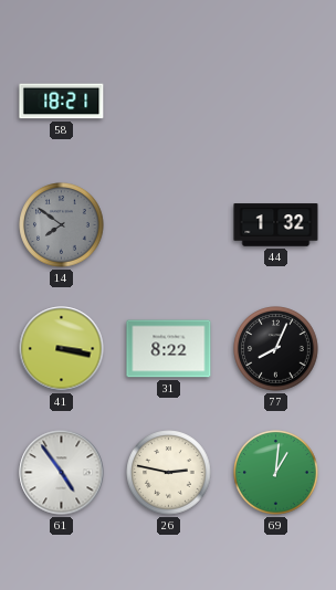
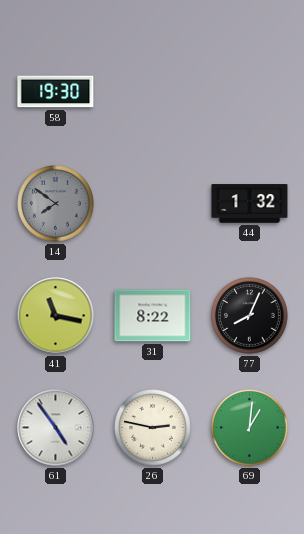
58: 18:21 -> 19:30
41: 3:17 -> 11:17
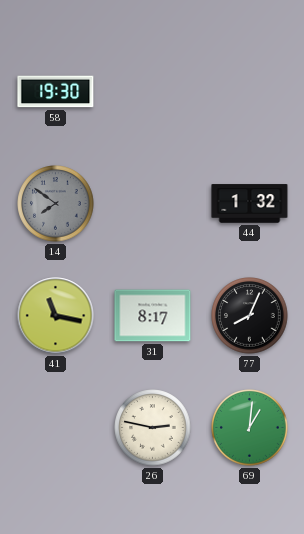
31: 8:22 -> 8:17
61: 4:54 -> none
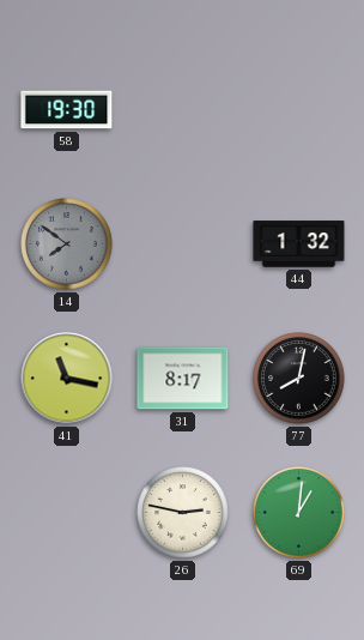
77: 8:04 -> 8:02
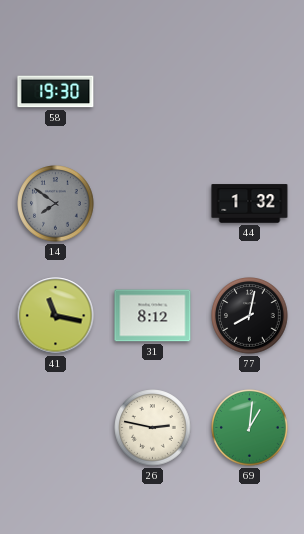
31: 8:17 -> 8:12
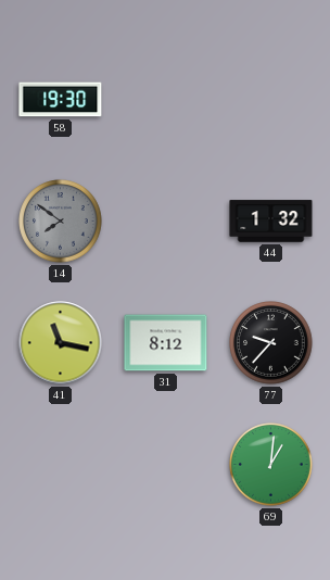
77: 8:02 -> 9:37
26: 2:47 -> none
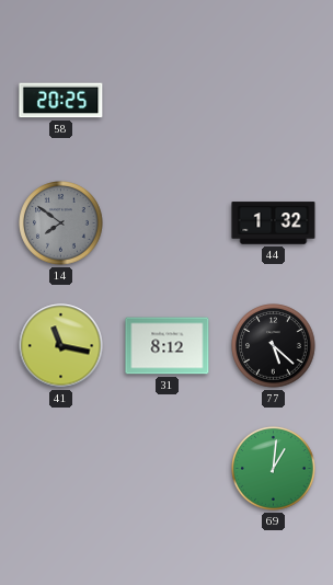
58: 19:30 -> 20:25
77: 9:37 -> 5:22
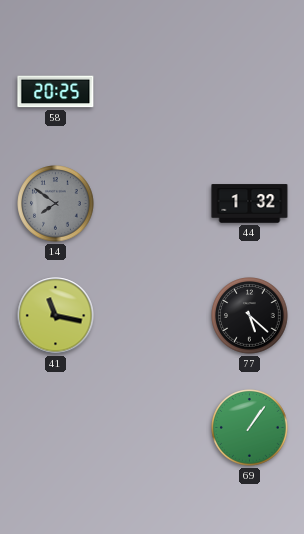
31: 8:12 -> none
69: 1:01 -> 1:06
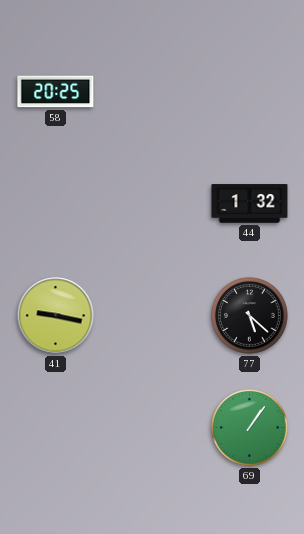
14: 7:51 -> none
41: 11:17 -> 9:17
